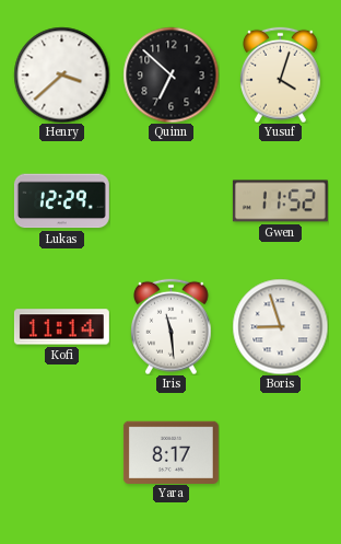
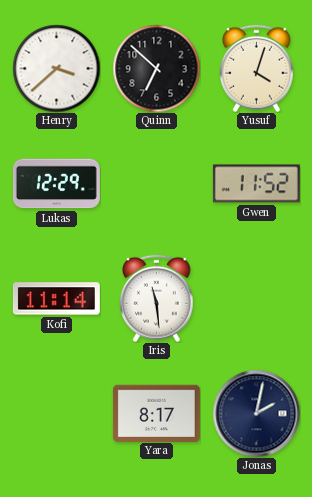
Boris: 8:57 -> none
Jonas: none -> 2:02
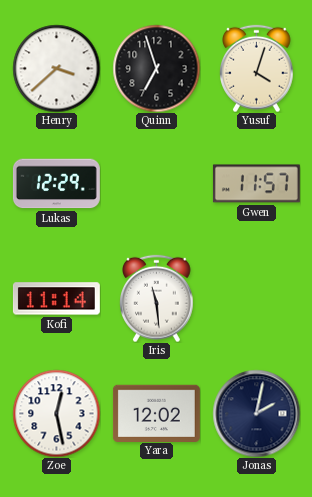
Quinn: 6:52 -> 6:57
Gwen: 11:52 -> 11:57
Zoe: none -> 12:28
Yara: 8:17 -> 12:02
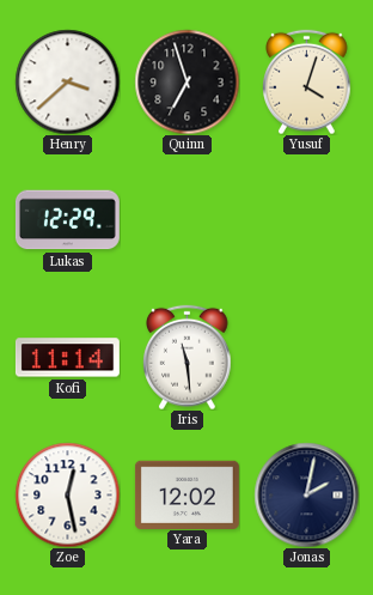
Gwen: 11:57 -> none
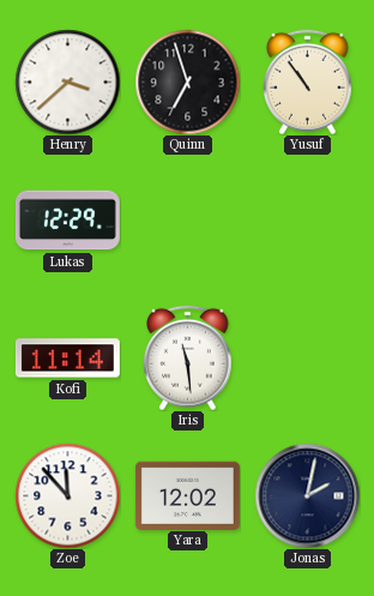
Yusuf: 4:03 -> 10:54
Zoe: 12:28 -> 11:53
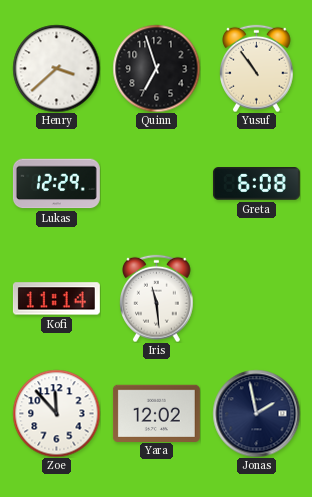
Greta: none -> 6:08
Jonas: 2:02 -> 1:58
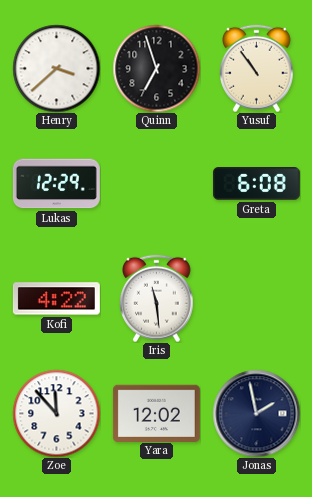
Kofi: 11:14 -> 4:22
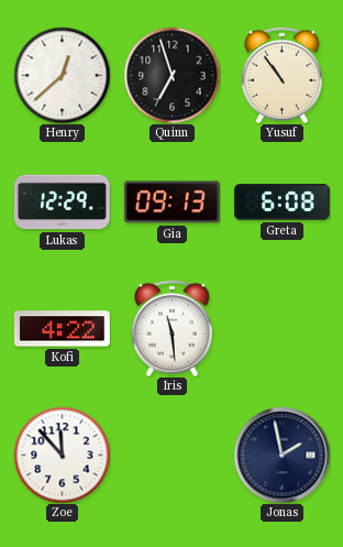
Henry: 3:38 -> 12:38
Gia: none -> 09:13
Yara: 12:02 -> none
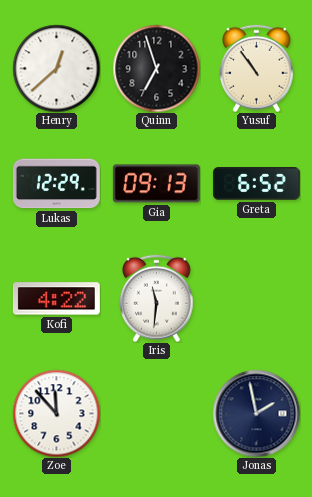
Greta: 6:08 -> 6:52
Iris: 11:29 -> 11:31
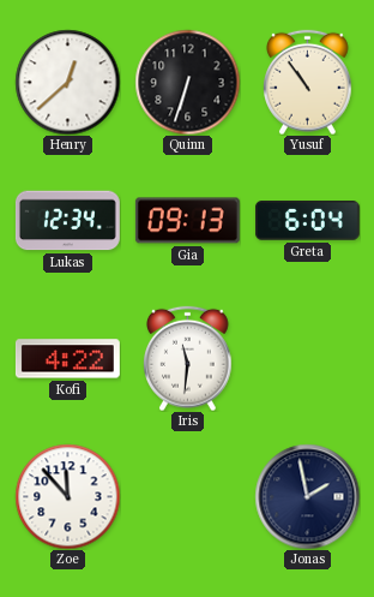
Quinn: 6:57 -> 6:33
Lukas: 12:29 -> 12:34
Greta: 6:52 -> 6:04
